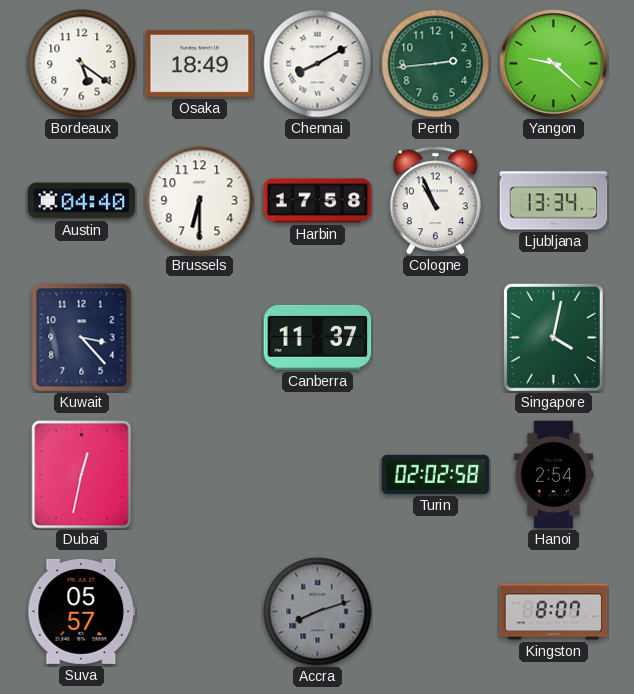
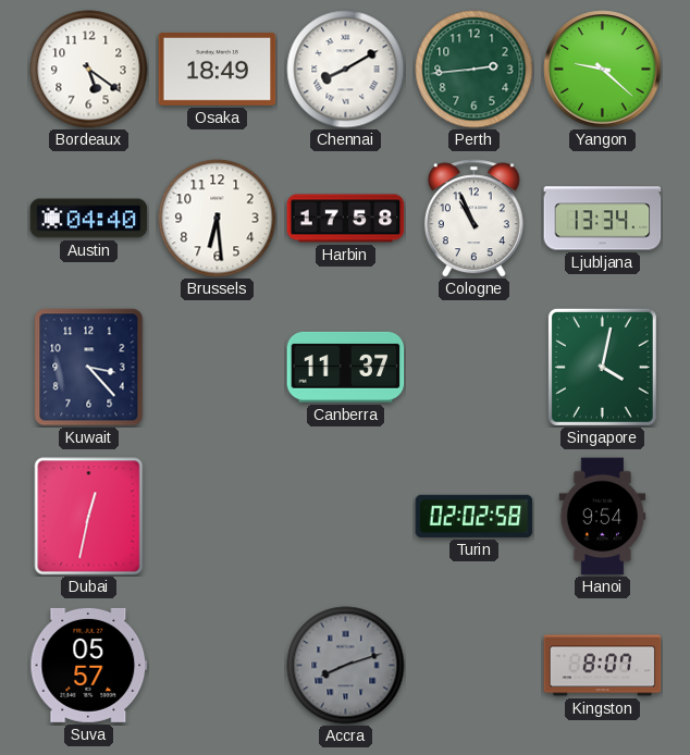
Brussels: 6:30 -> 6:29
Hanoi: 2:54 -> 9:54
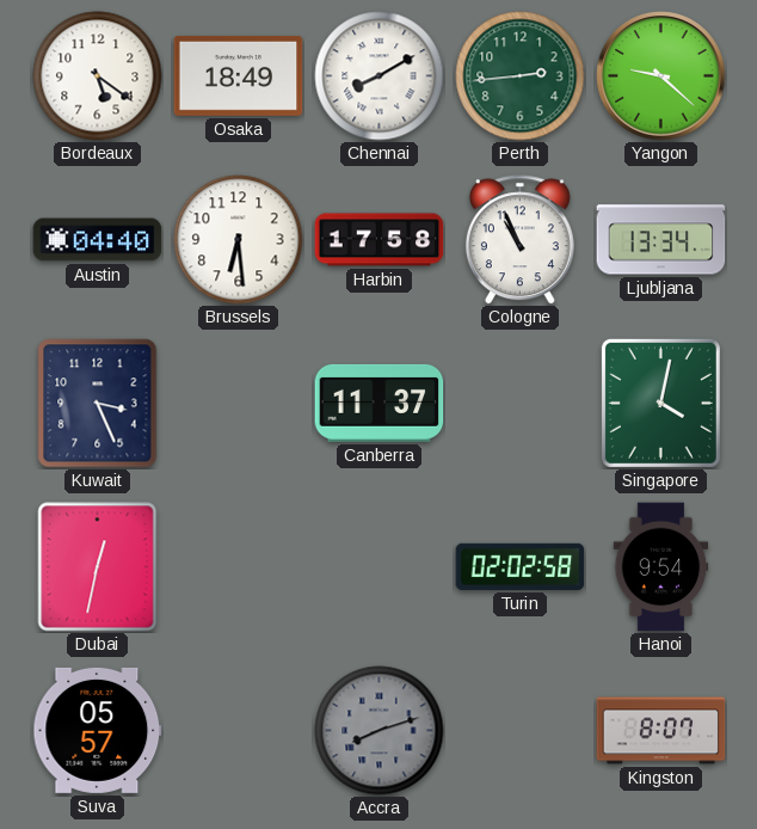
Kuwait: 3:23 -> 3:26
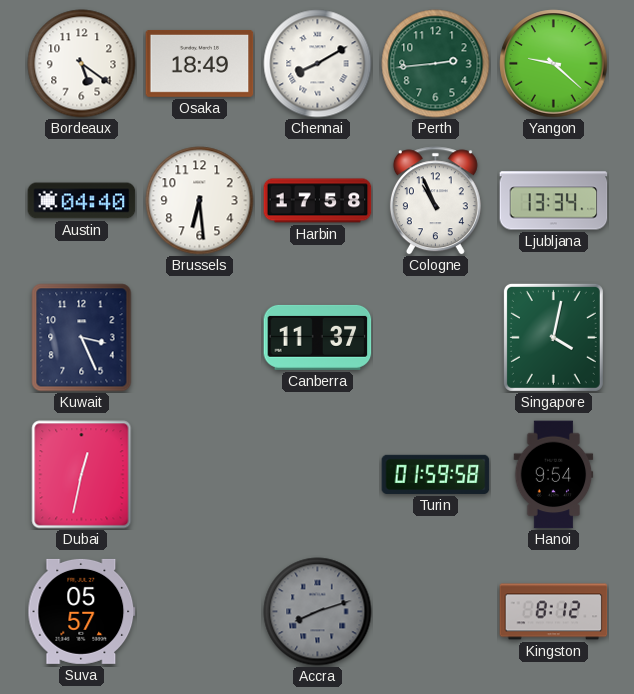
Turin: 02:02 -> 01:59
Kingston: 8:07 -> 8:12
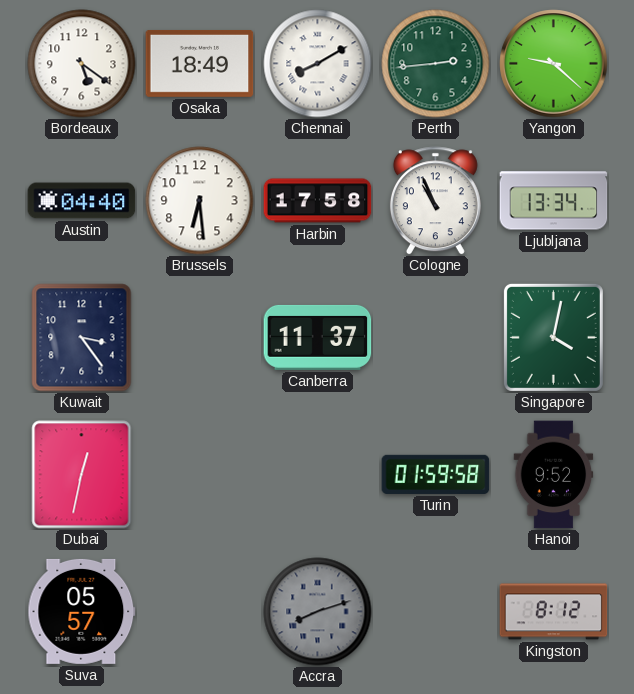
Kuwait: 3:26 -> 3:24
Hanoi: 9:54 -> 9:52
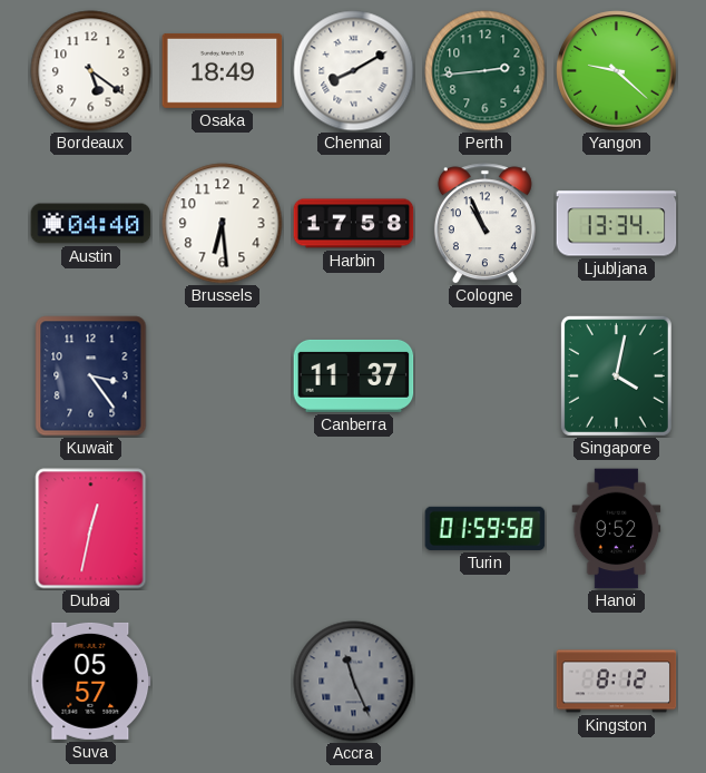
Accra: 8:12 -> 11:26
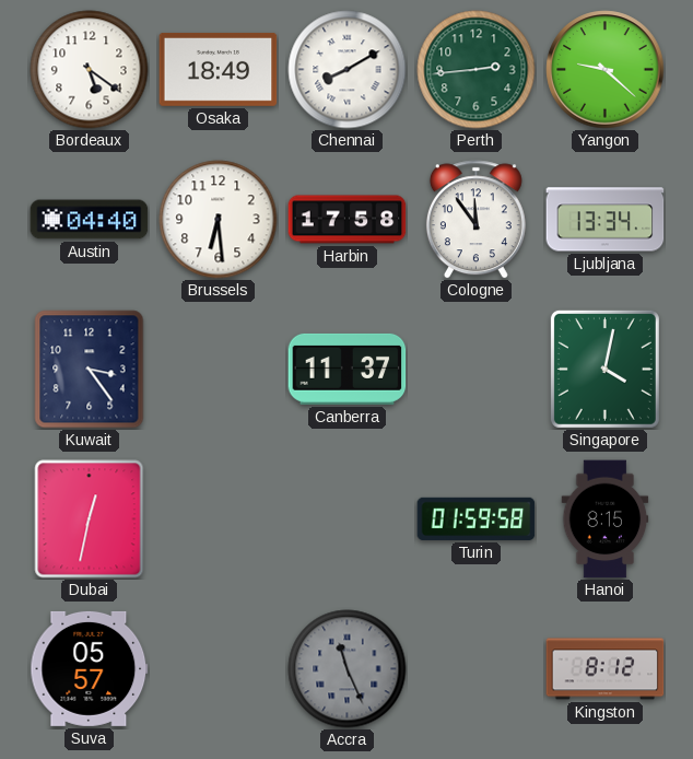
Cologne: 10:56 -> 11:54
Hanoi: 9:52 -> 8:15
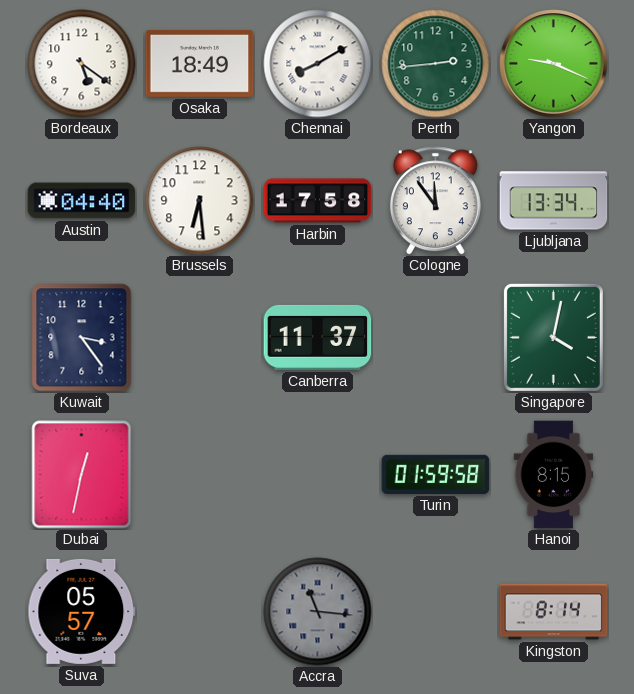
Yangon: 9:22 -> 9:19
Accra: 11:26 -> 11:16
Kingston: 8:12 -> 8:14
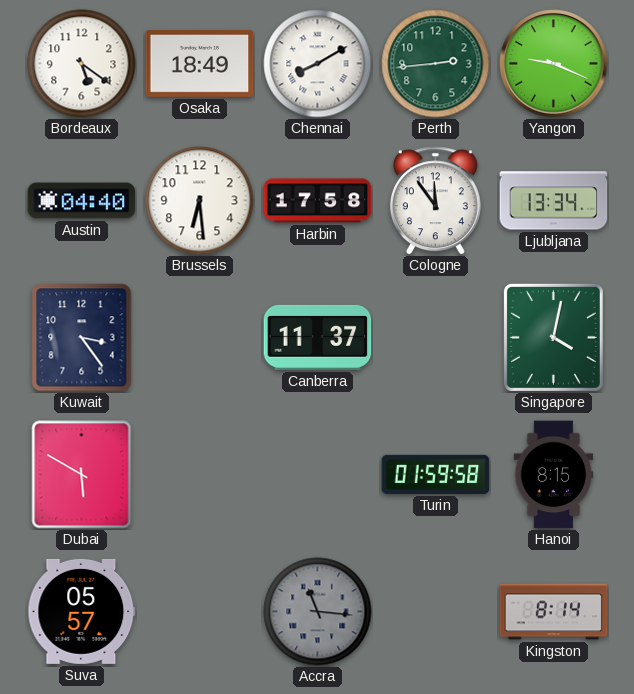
Dubai: 12:32 -> 5:50
